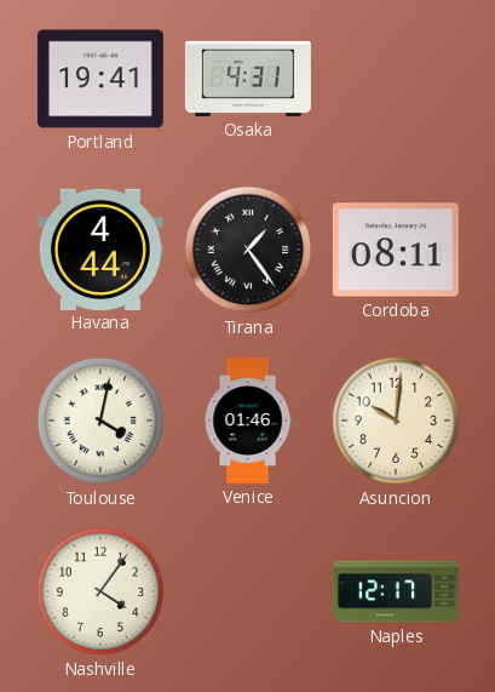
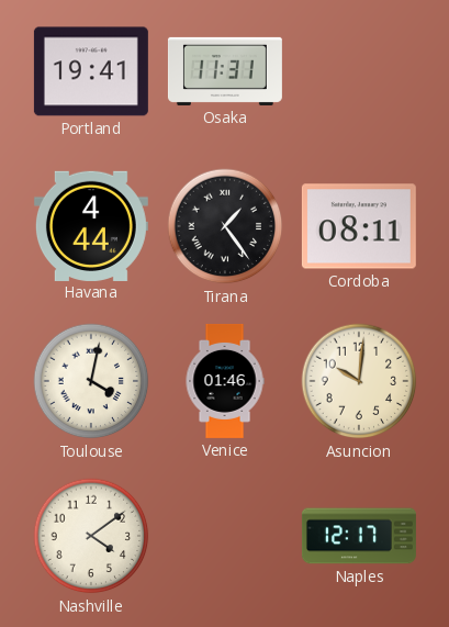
Osaka: 4:31 -> 11:31
Nashville: 4:06 -> 4:09
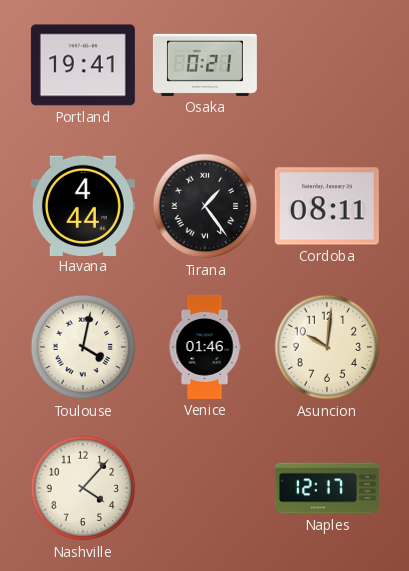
Osaka: 11:31 -> 0:21
Nashville: 4:09 -> 4:07
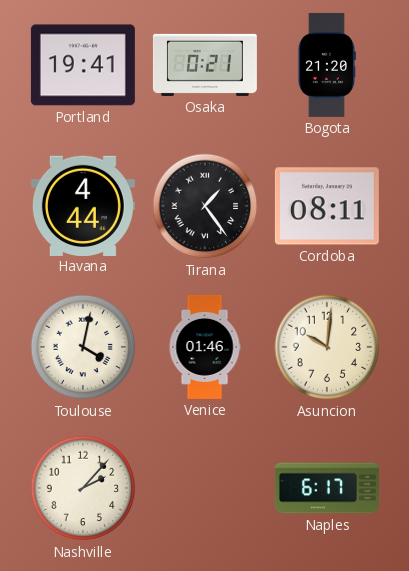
Bogota: none -> 21:20
Nashville: 4:07 -> 2:07
Naples: 12:17 -> 6:17
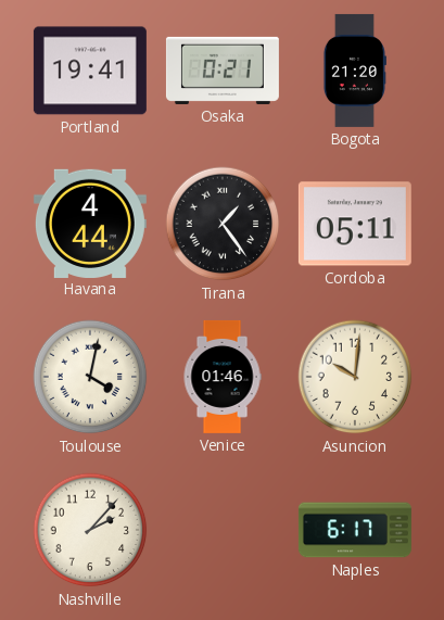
Cordoba: 08:11 -> 05:11
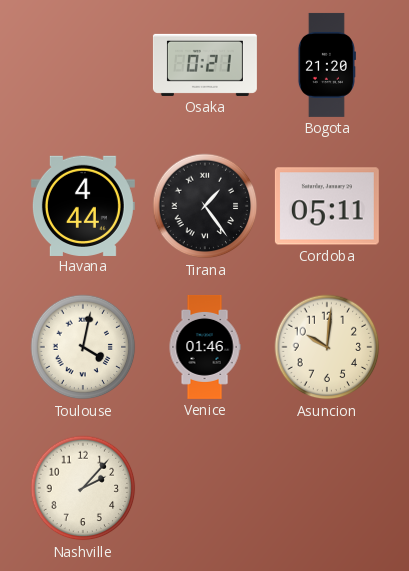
Portland: 19:41 -> none
Naples: 6:17 -> none
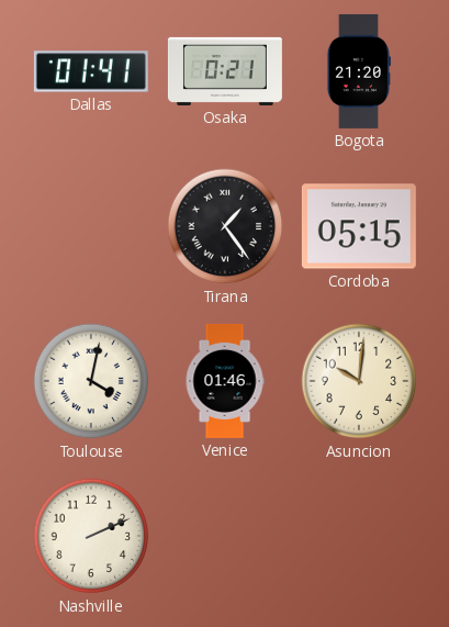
Dallas: none -> 01:41
Havana: 4:44 -> none
Cordoba: 05:11 -> 05:15
Nashville: 2:07 -> 2:11
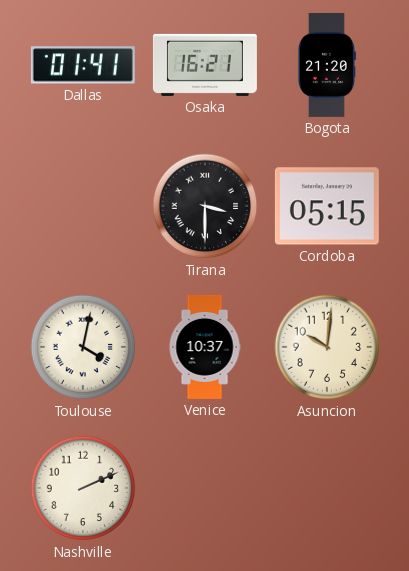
Osaka: 0:21 -> 16:21
Tirana: 1:24 -> 3:30
Venice: 01:46 -> 10:37
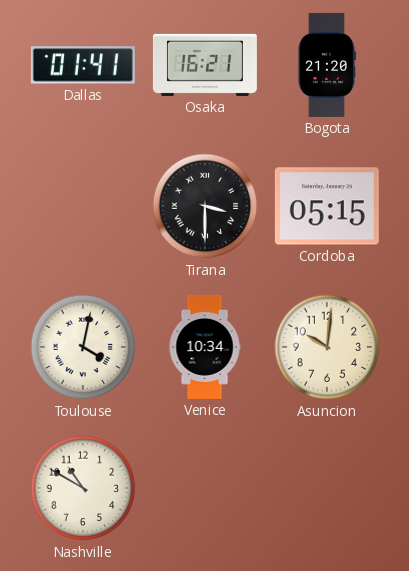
Venice: 10:37 -> 10:34
Nashville: 2:11 -> 10:50
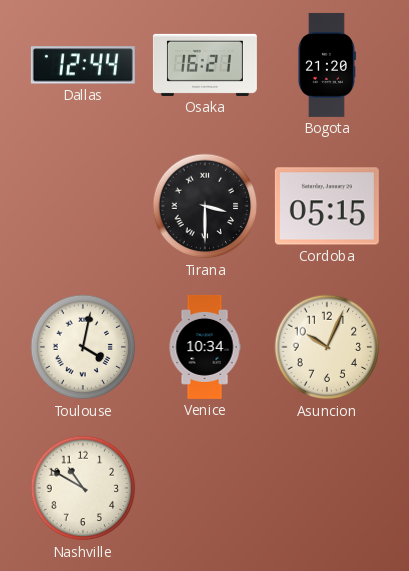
Dallas: 01:41 -> 12:44
Asuncion: 10:01 -> 10:04
